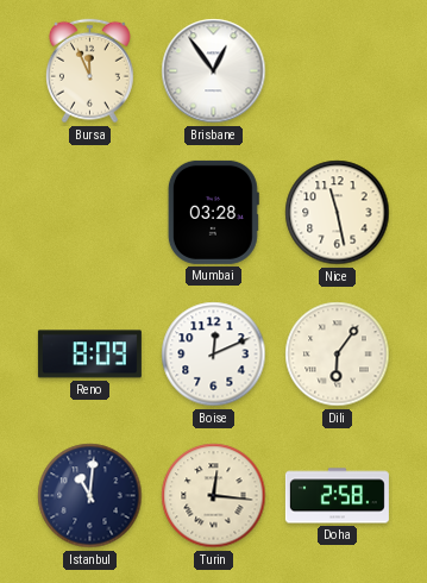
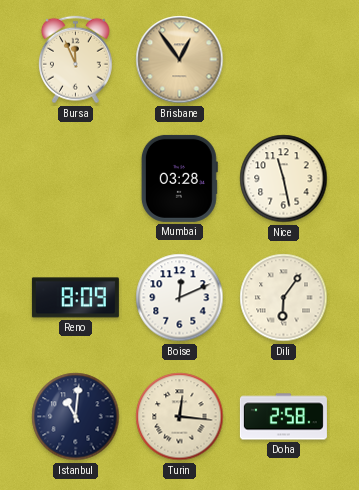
Brisbane dial: white -> champagne
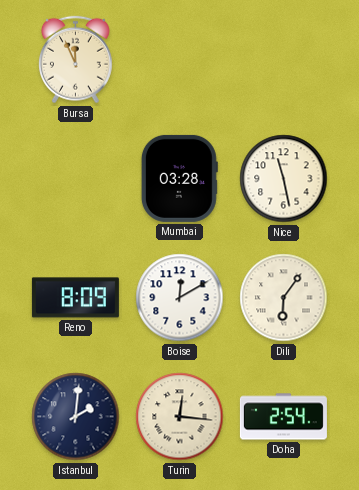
Brisbane: 12:54 -> none
Boise: 12:11 -> 12:10
Istanbul: 11:01 -> 2:01
Doha: 2:58 -> 2:54
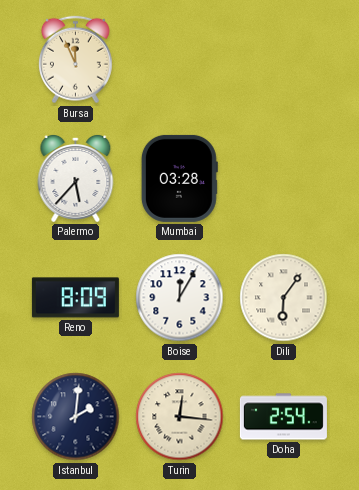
Palermo: none -> 5:37
Nice: 11:28 -> none
Boise: 12:10 -> 12:05
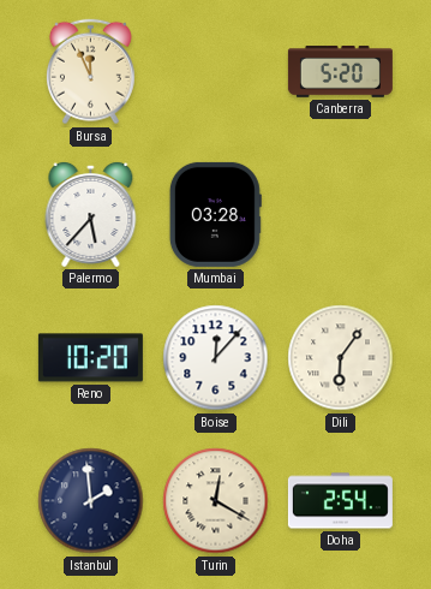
Canberra: none -> 5:20
Reno: 8:09 -> 10:20
Boise: 12:05 -> 12:07
Istanbul: 2:01 -> 1:59
Turin: 12:16 -> 12:20
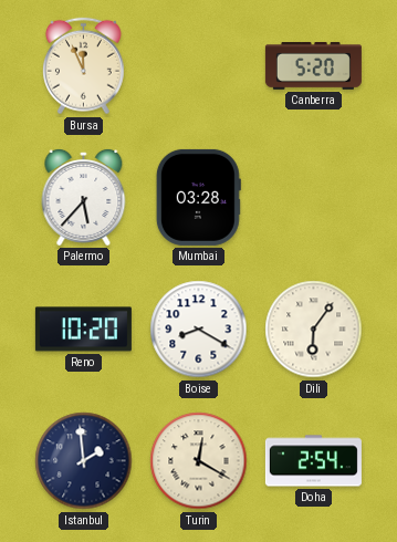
Boise: 12:07 -> 8:20
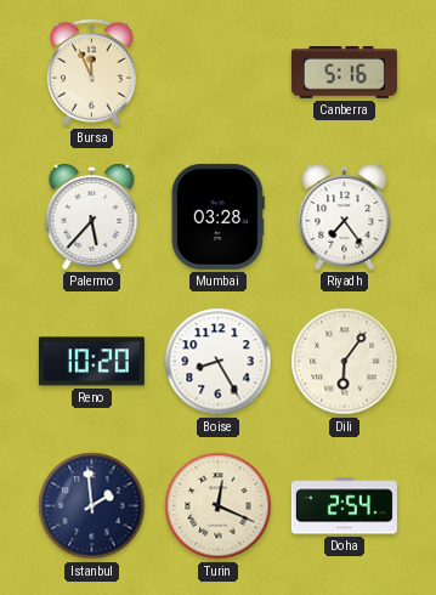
Canberra: 5:20 -> 5:16
Riyadh: none -> 7:24
Boise: 8:20 -> 8:25
Turin: 12:20 -> 12:19
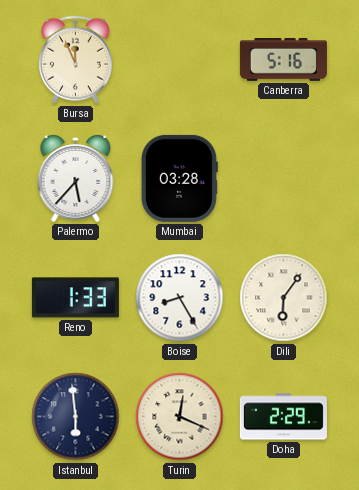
Riyadh: 7:24 -> none
Reno: 10:20 -> 1:33
Istanbul: 1:59 -> 5:59
Doha: 2:54 -> 2:29
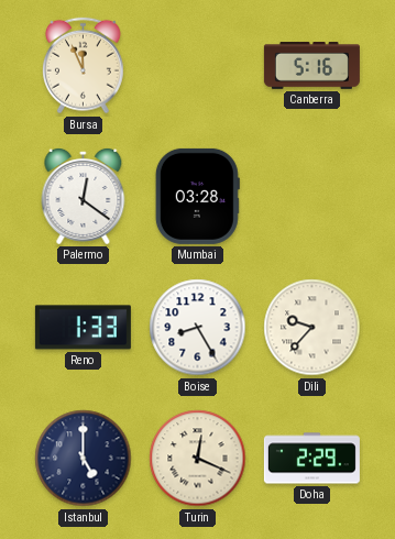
Palermo: 5:37 -> 12:21
Dili: 6:06 -> 9:37
Istanbul: 5:59 -> 5:00
